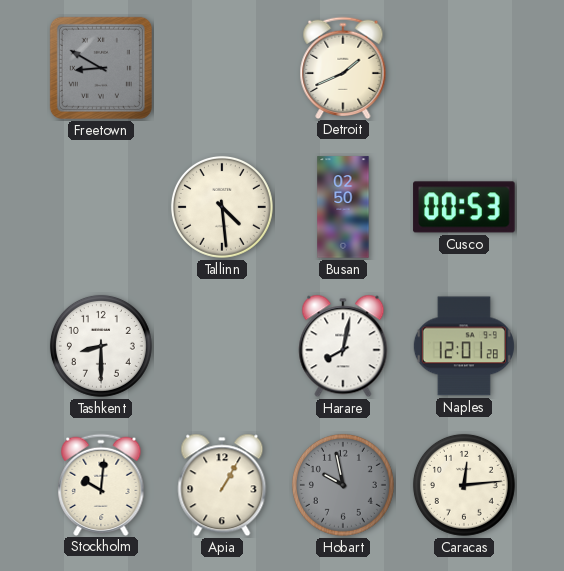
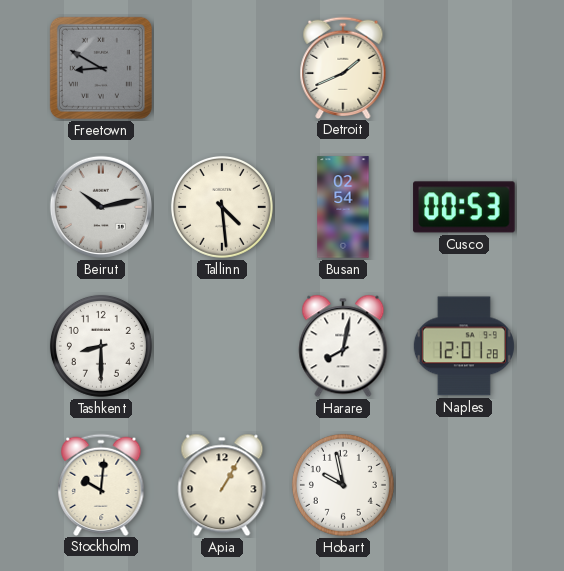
Beirut: none -> 10:13
Busan: 02:50 -> 02:54
Hobart dial: grey -> white
Caracas: 12:14 -> none
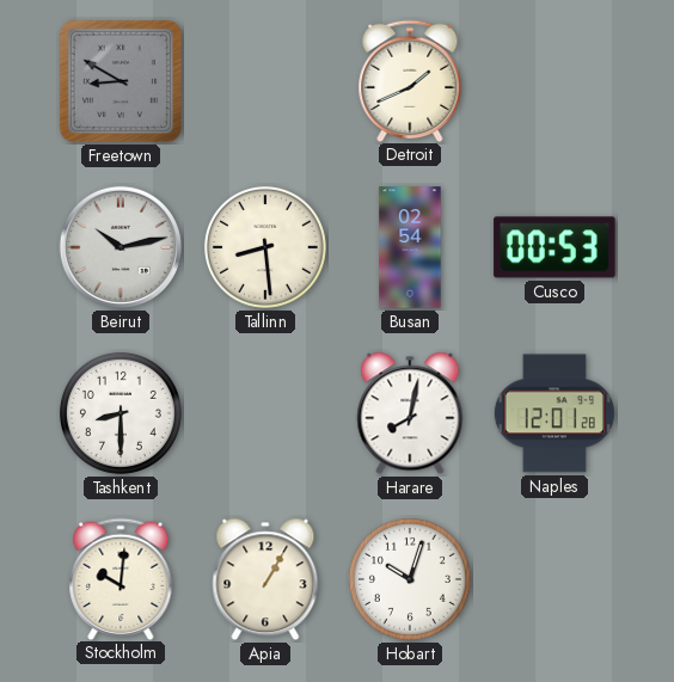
Tallinn: 4:29 -> 8:29
Hobart: 9:58 -> 10:03
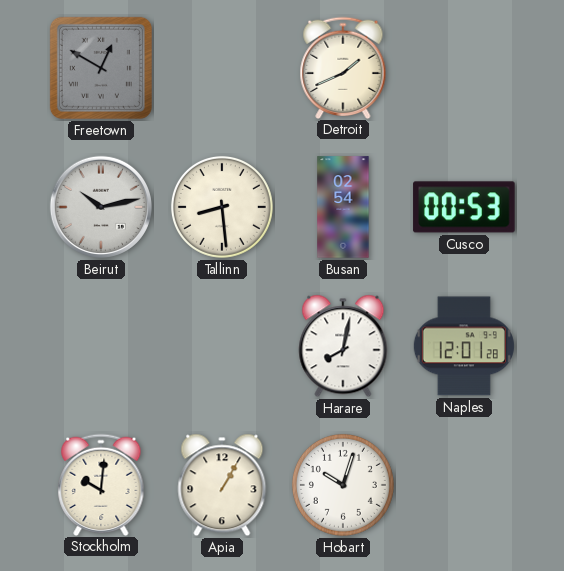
Freetown: 8:50 -> 12:50
Tashkent: 8:30 -> none
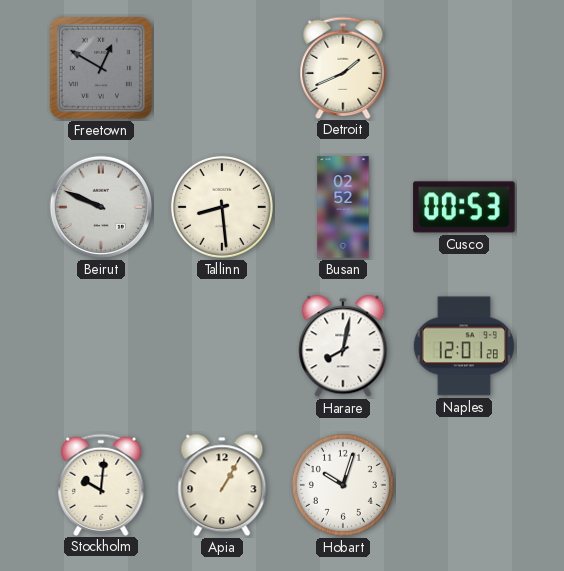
Beirut: 10:13 -> 9:49
Busan: 02:54 -> 02:52
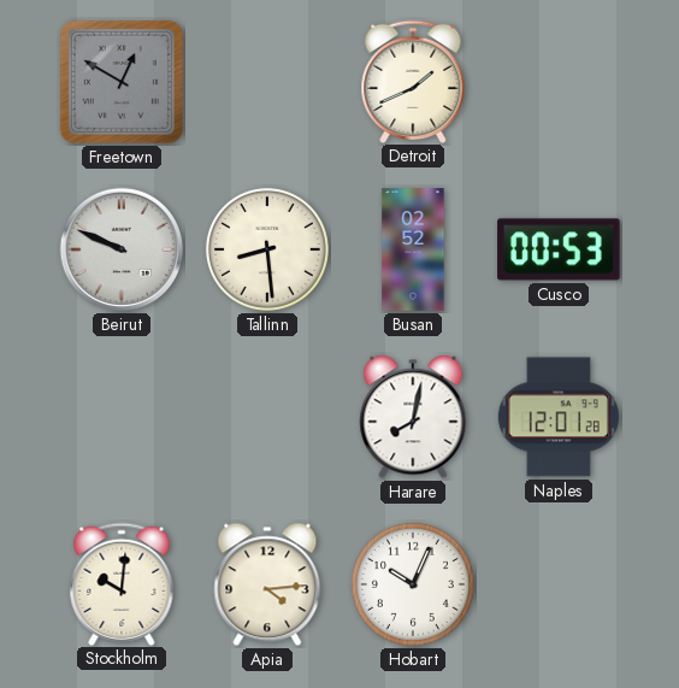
Apia: 1:05 -> 4:14
Hobart: 10:03 -> 10:04
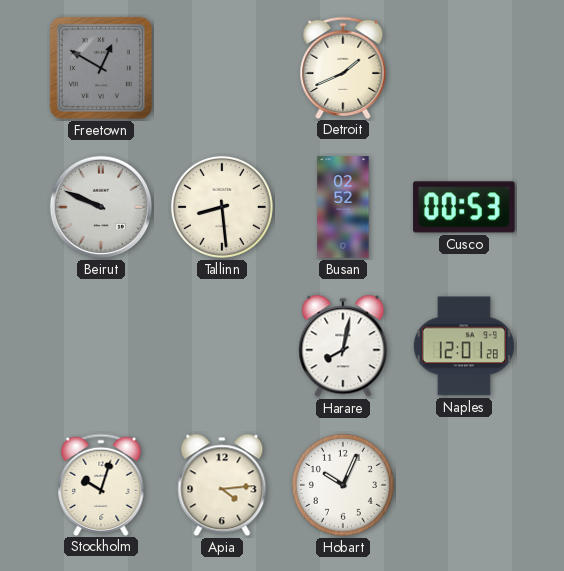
Stockholm: 10:01 -> 10:03
